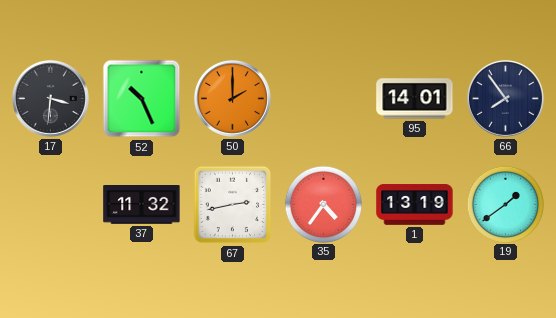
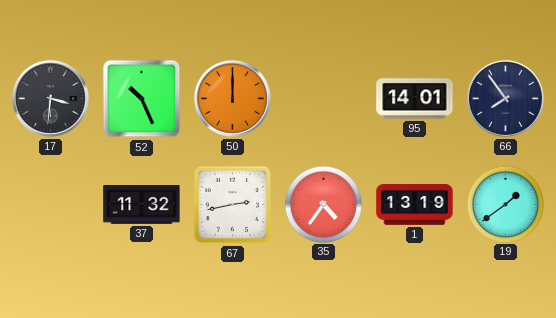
50: 2:00 -> 12:00
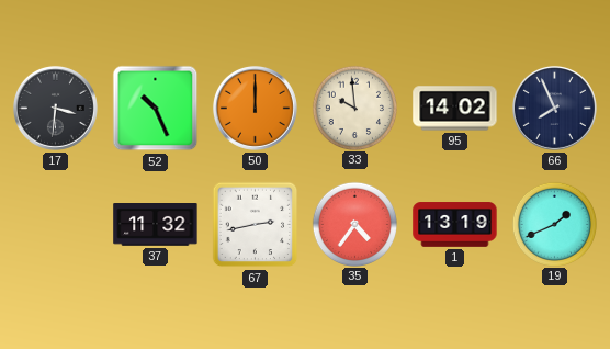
33: none -> 9:59
95: 14:01 -> 14:02
66: 7:54 -> 7:56
19: 1:39 -> 1:41
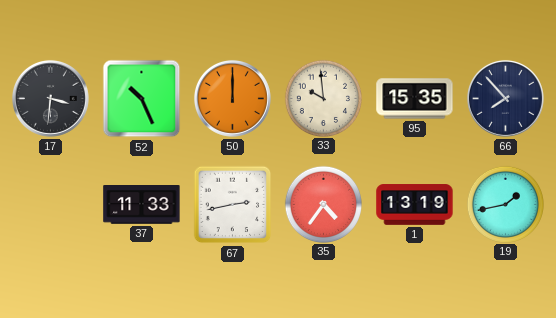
95: 14:02 -> 15:35
66: 7:56 -> 7:53
37: 11:32 -> 11:33
19: 1:41 -> 1:43
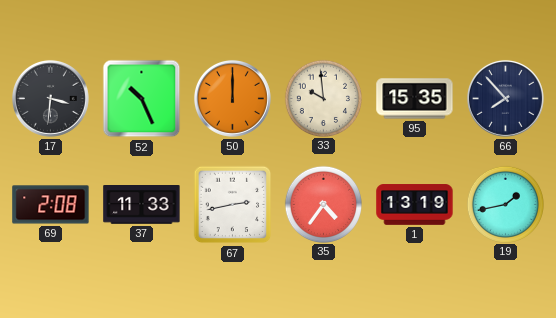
69: none -> 2:08
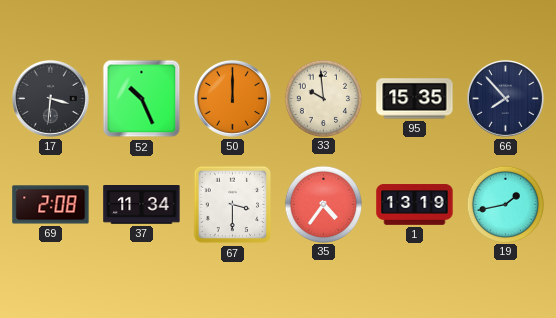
37: 11:33 -> 11:34
67: 2:43 -> 3:30
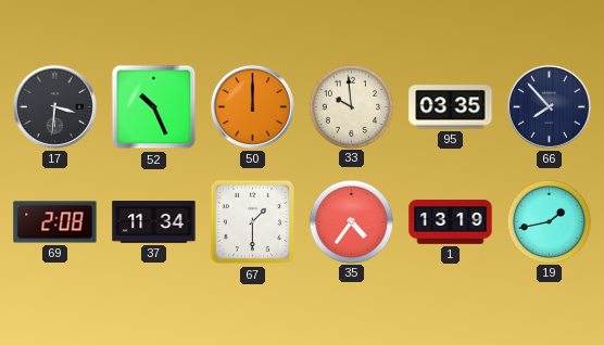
95: 15:35 -> 03:35
67: 3:30 -> 1:30
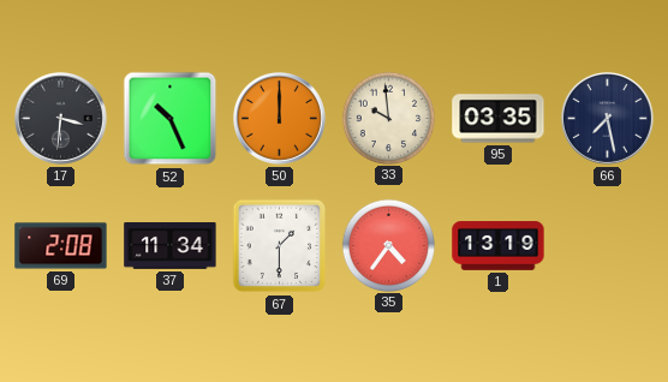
66: 7:53 -> 7:28
19: 1:43 -> none
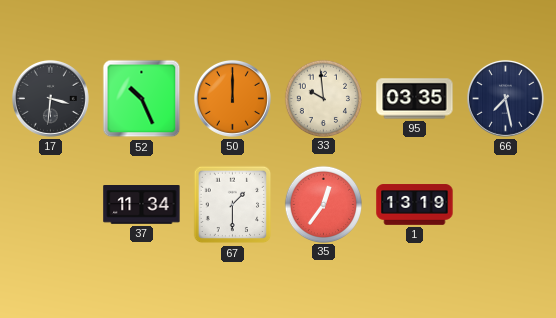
69: 2:08 -> none
35: 4:36 -> 12:36
